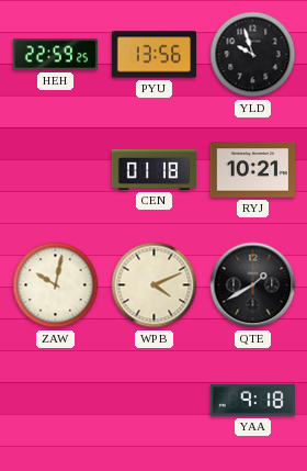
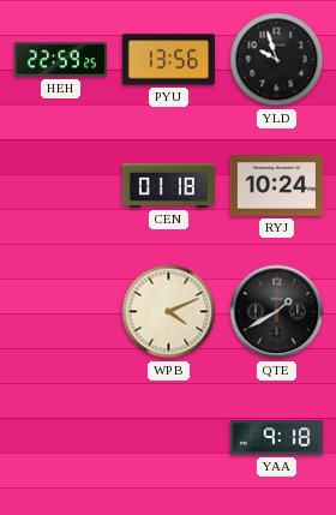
RYJ: 10:21 -> 10:24
ZAW: 10:02 -> none
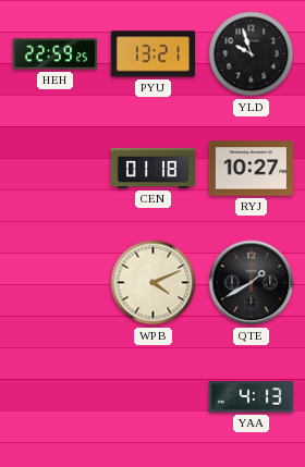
PYU: 13:56 -> 13:21
RYJ: 10:24 -> 10:27
YAA: 9:18 -> 4:13
